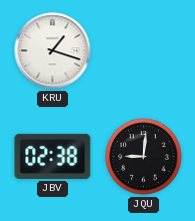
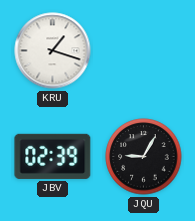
JBV: 02:38 -> 02:39
JQU: 9:01 -> 9:05
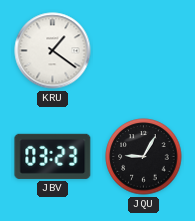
KRU: 1:18 -> 1:21
JBV: 02:39 -> 03:23
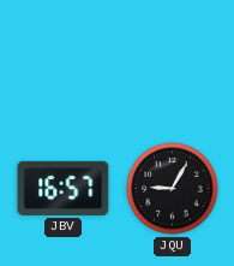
KRU: 1:21 -> none
JBV: 03:23 -> 16:57
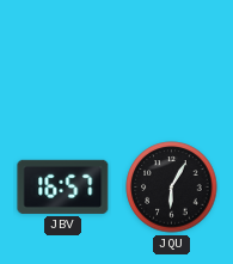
JQU: 9:05 -> 6:05
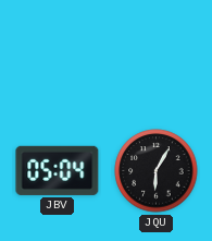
JBV: 16:57 -> 05:04
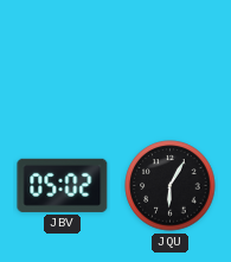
JBV: 05:04 -> 05:02
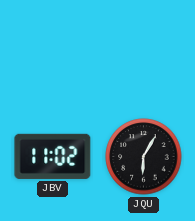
JBV: 05:02 -> 11:02
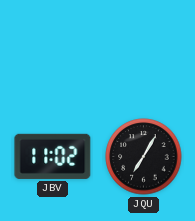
JQU: 6:05 -> 7:05
